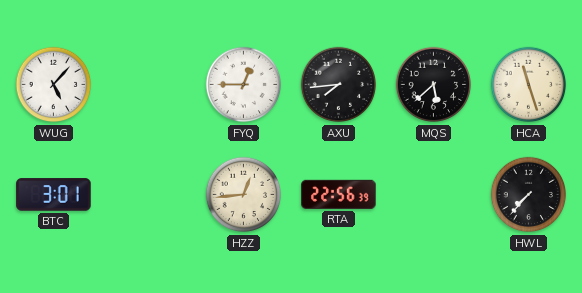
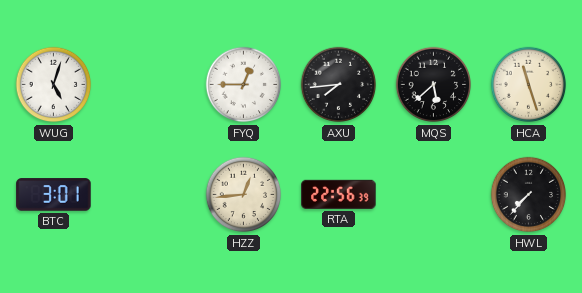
WUG: 5:07 -> 5:03
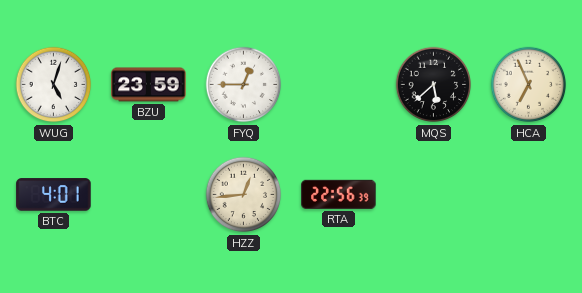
BZU: none -> 23:59
AXU: 7:44 -> none
HCA: 11:27 -> 6:56
BTC: 3:01 -> 4:01
HWL: 7:37 -> none
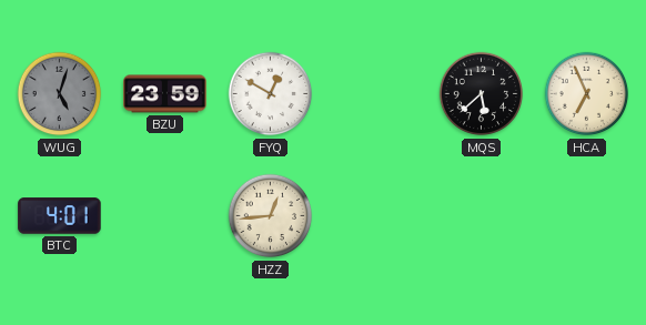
WUG dial: white -> grey
FYQ: 12:45 -> 12:50
RTA: 22:56 -> none
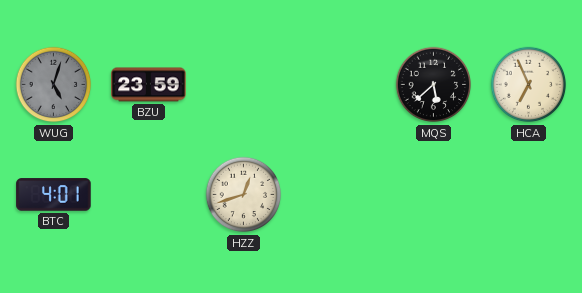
FYQ: 12:50 -> none
HZZ: 12:44 -> 12:42
